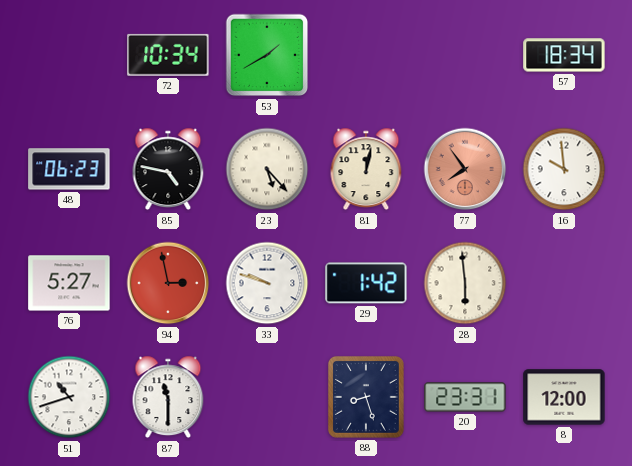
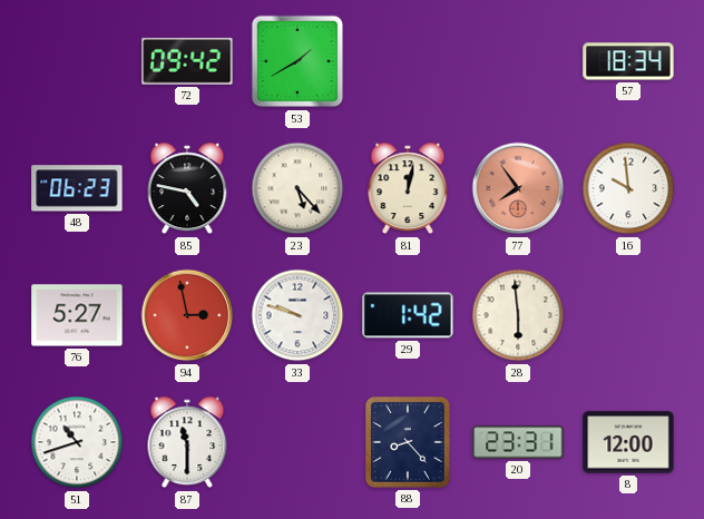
72: 10:34 -> 09:42
88: 8:27 -> 8:23
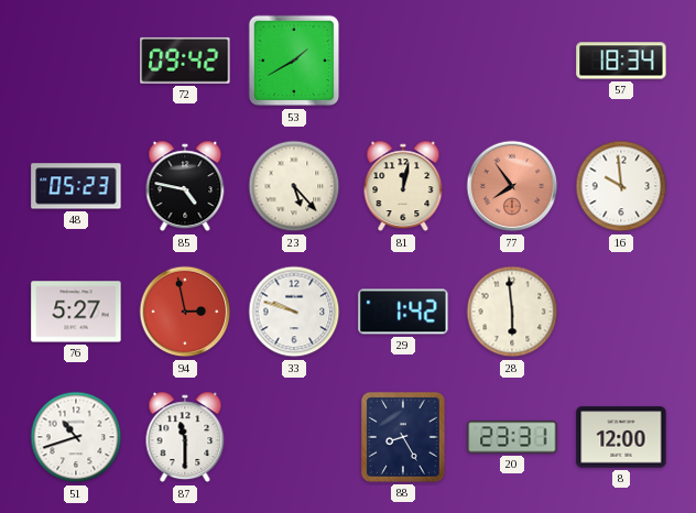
48: 06:23 -> 05:23
88: 8:23 -> 8:25
